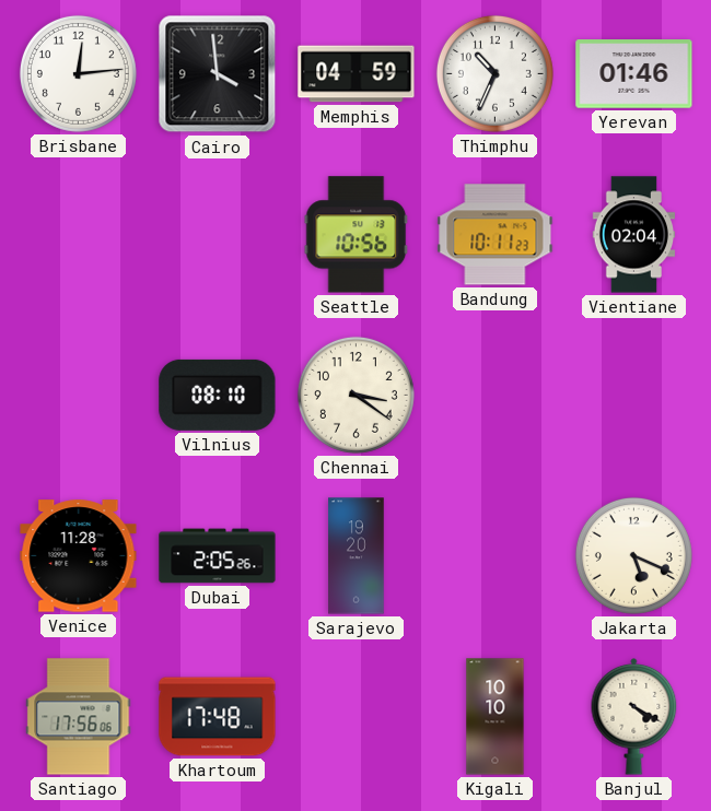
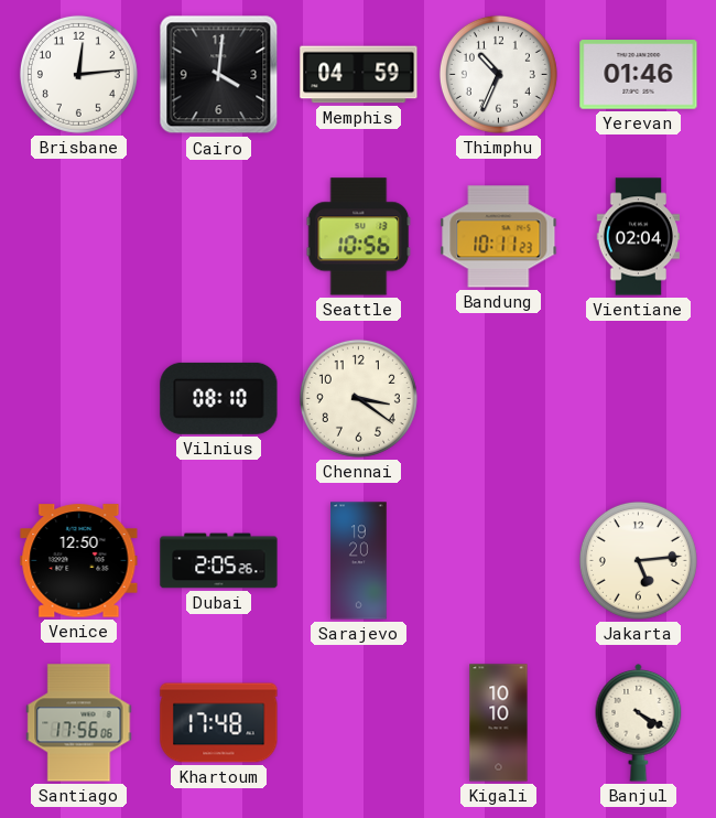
Cairo: 3:59 -> 4:01
Venice: 11:28 -> 12:50
Jakarta: 5:19 -> 5:14
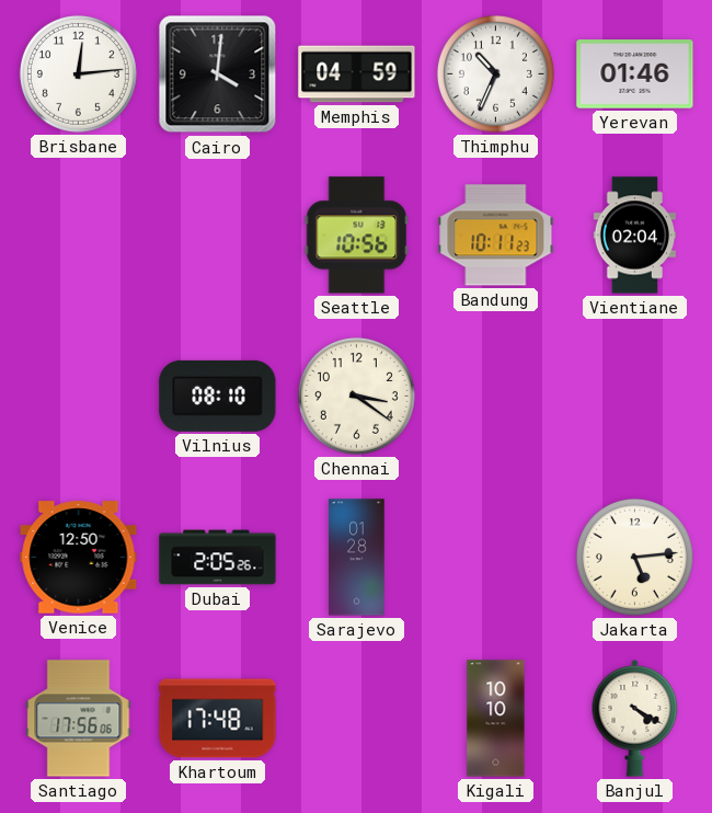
Sarajevo: 19:20 -> 01:28
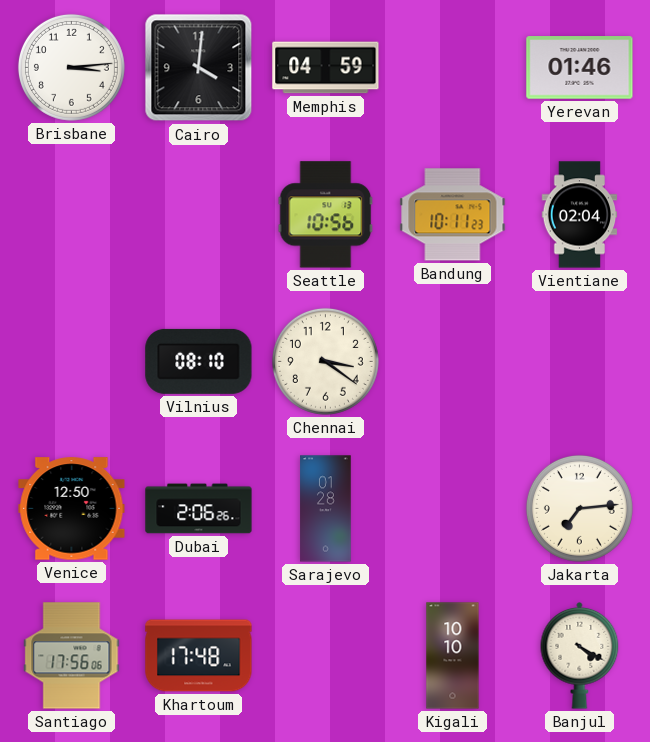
Brisbane: 12:14 -> 3:14
Thimphu: 10:34 -> none
Dubai: 2:05 -> 2:06
Jakarta: 5:14 -> 7:14
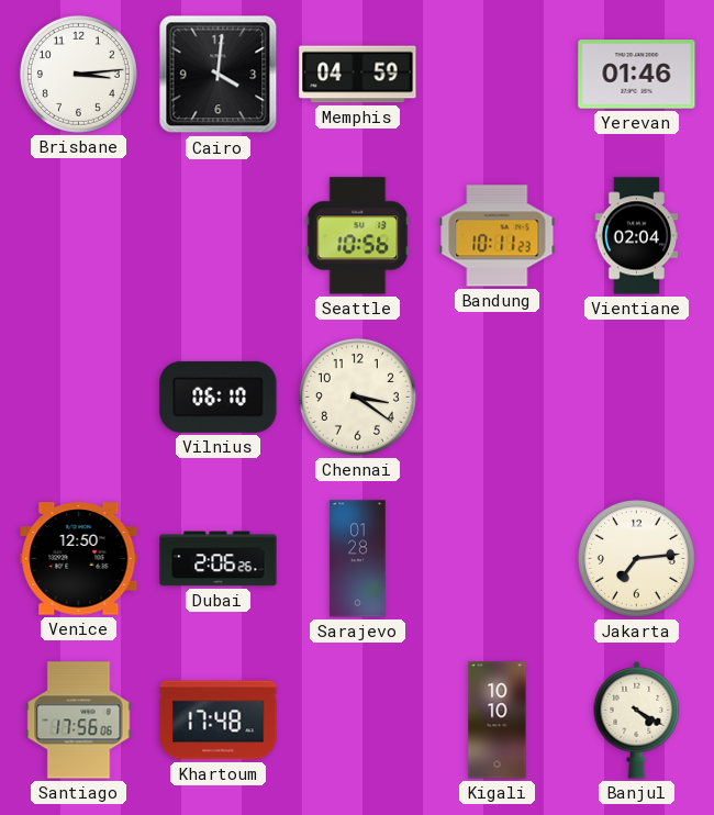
Vilnius: 08:10 -> 06:10
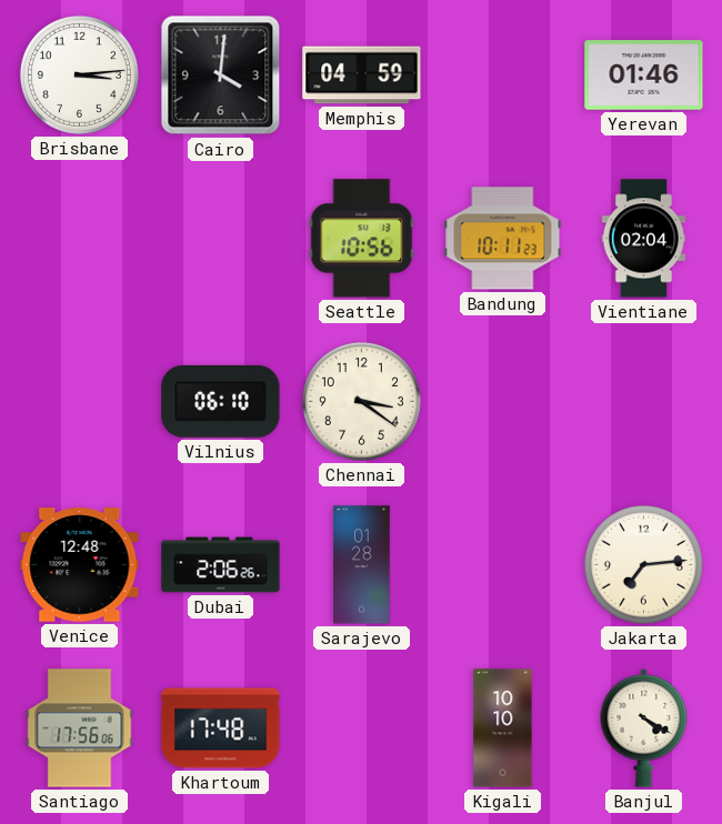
Venice: 12:50 -> 12:48
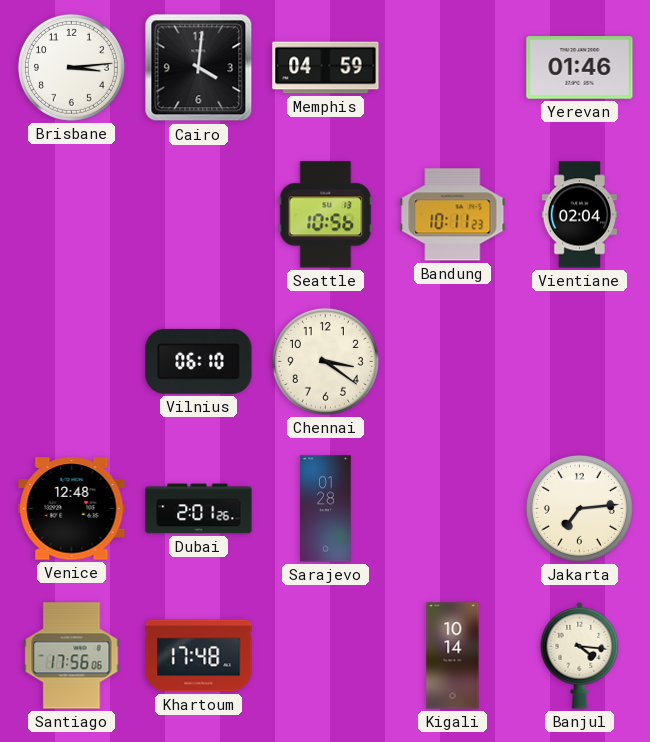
Dubai: 2:06 -> 2:01
Kigali: 10:10 -> 10:14
Banjul: 4:20 -> 4:16
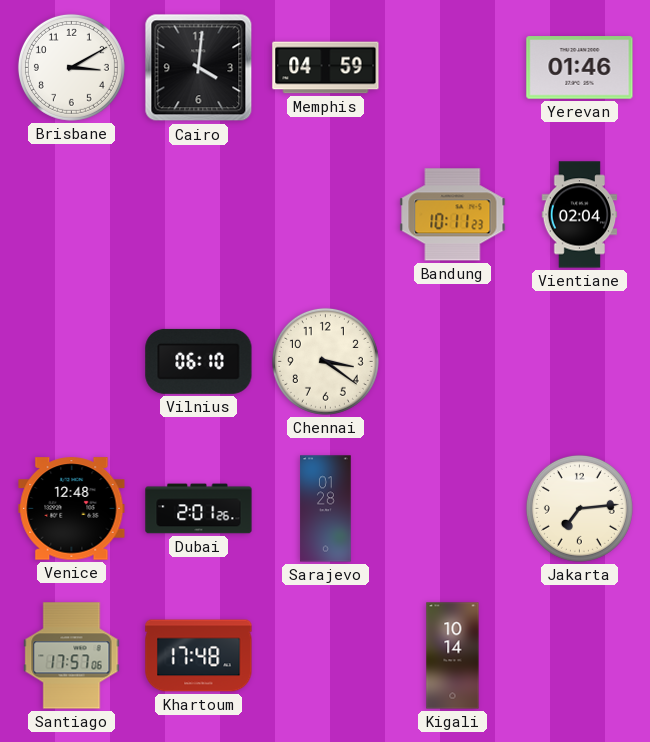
Brisbane: 3:14 -> 3:10
Seattle: 10:56 -> none
Santiago: 17:56 -> 17:57
Banjul: 4:16 -> none
